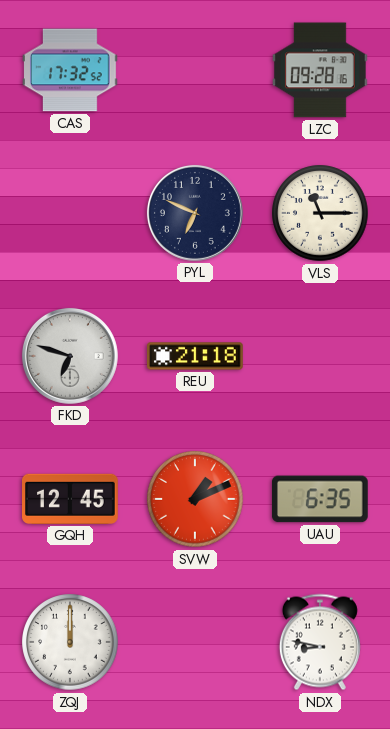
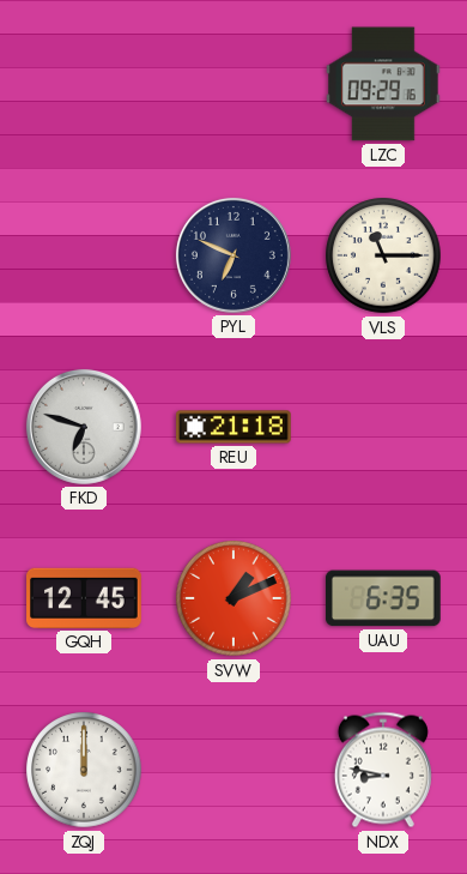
CAS: 17:32 -> none
LZC: 09:28 -> 09:29
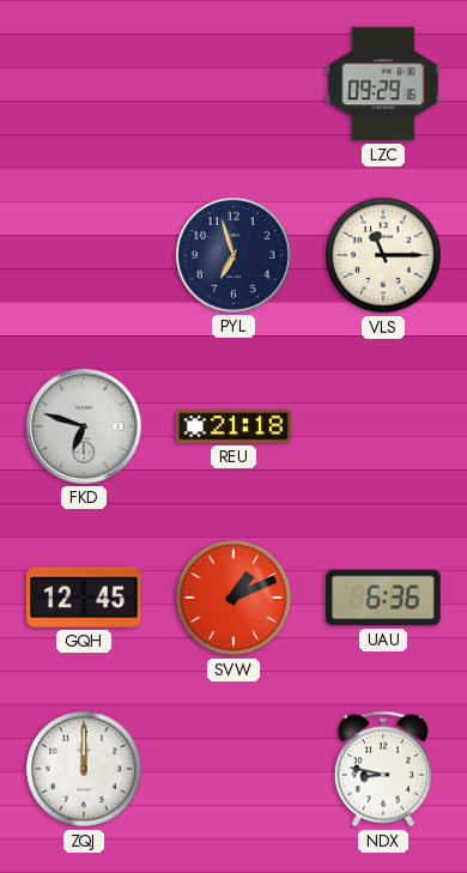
PYL: 6:49 -> 6:57
UAU: 6:35 -> 6:36
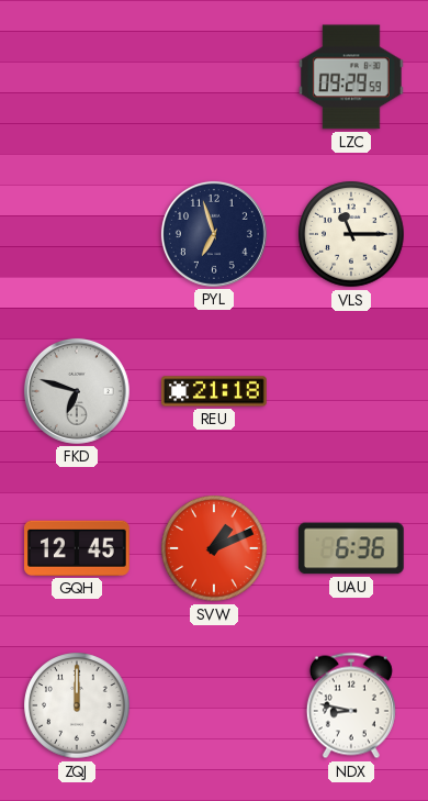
LZC: 09:29:16 -> 09:29:59
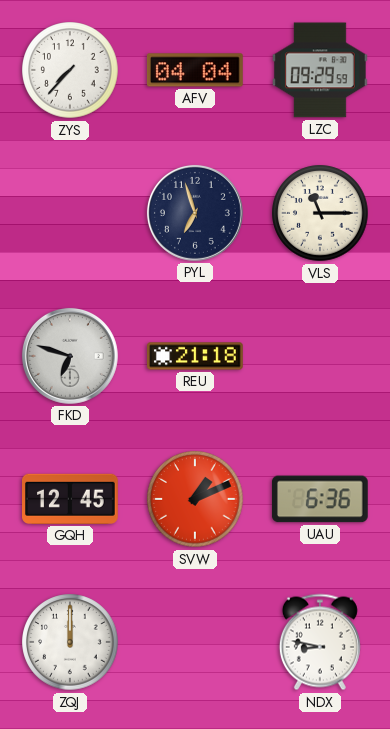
ZYS: none -> 7:37
AFV: none -> 04:04
